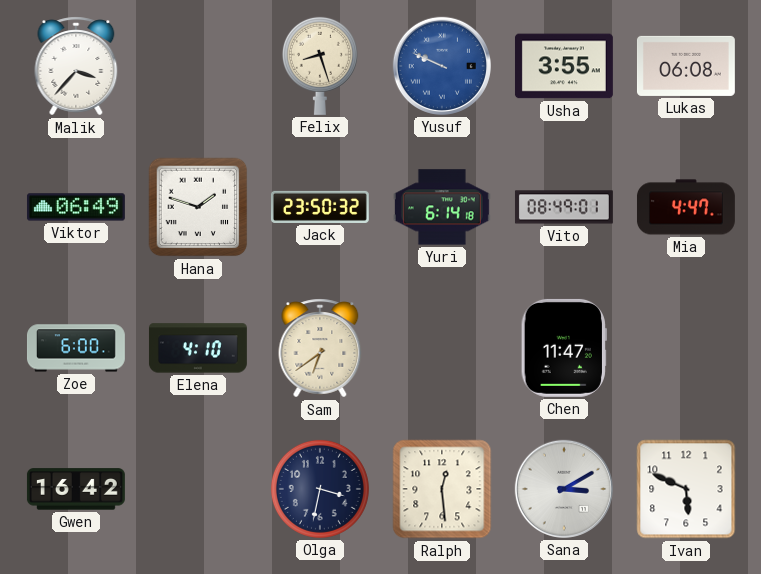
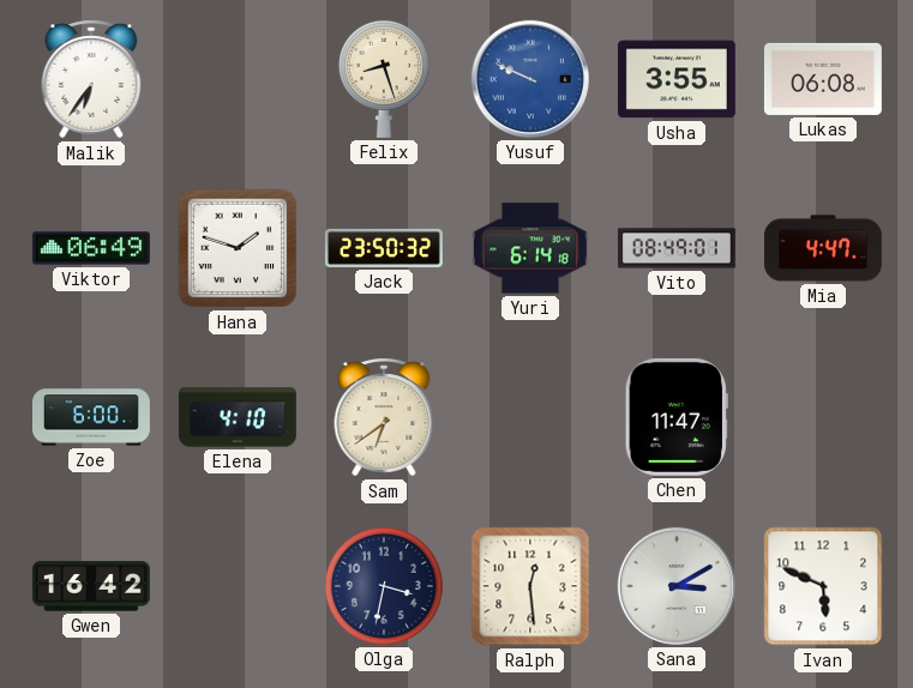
Malik: 3:37 -> 6:36
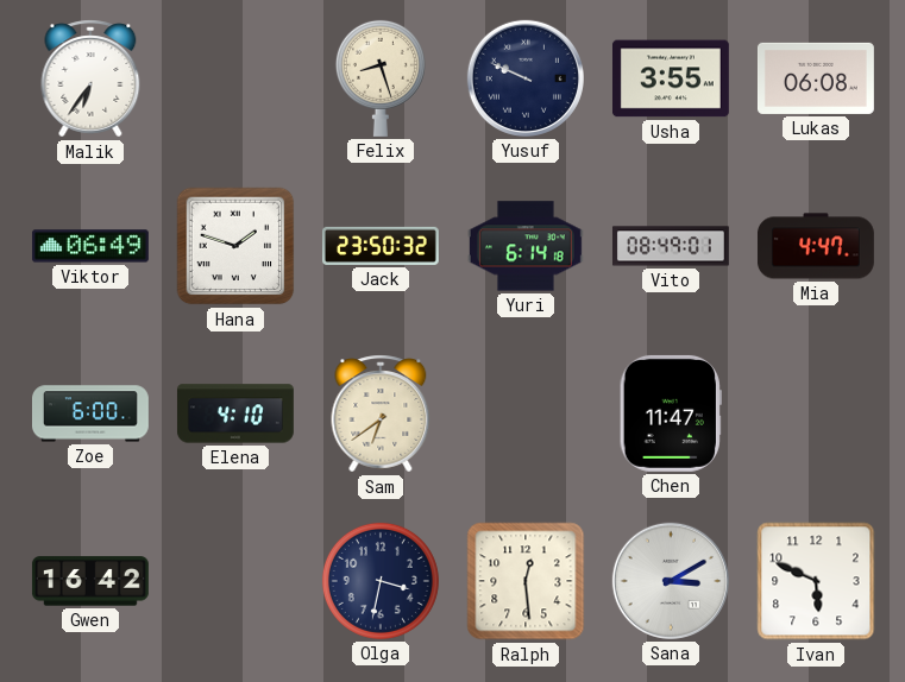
Yusuf dial: blue -> navy
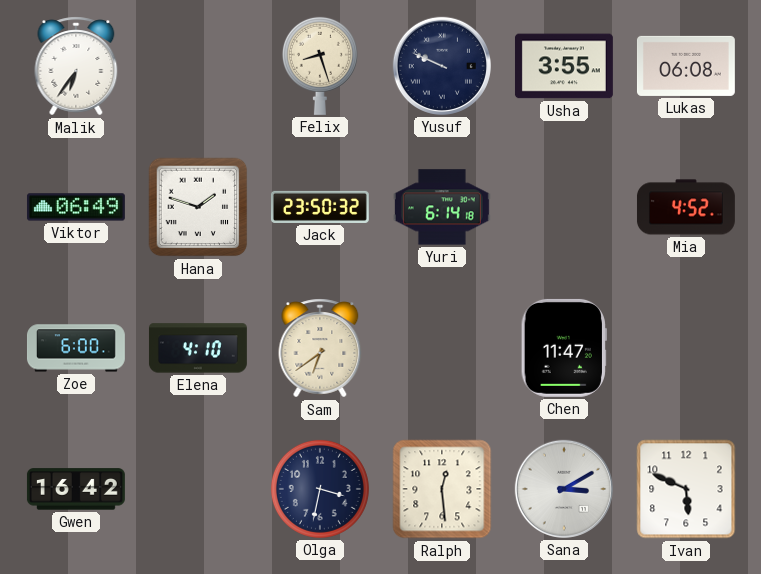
Vito: 08:49 -> none
Mia: 4:47 -> 4:52
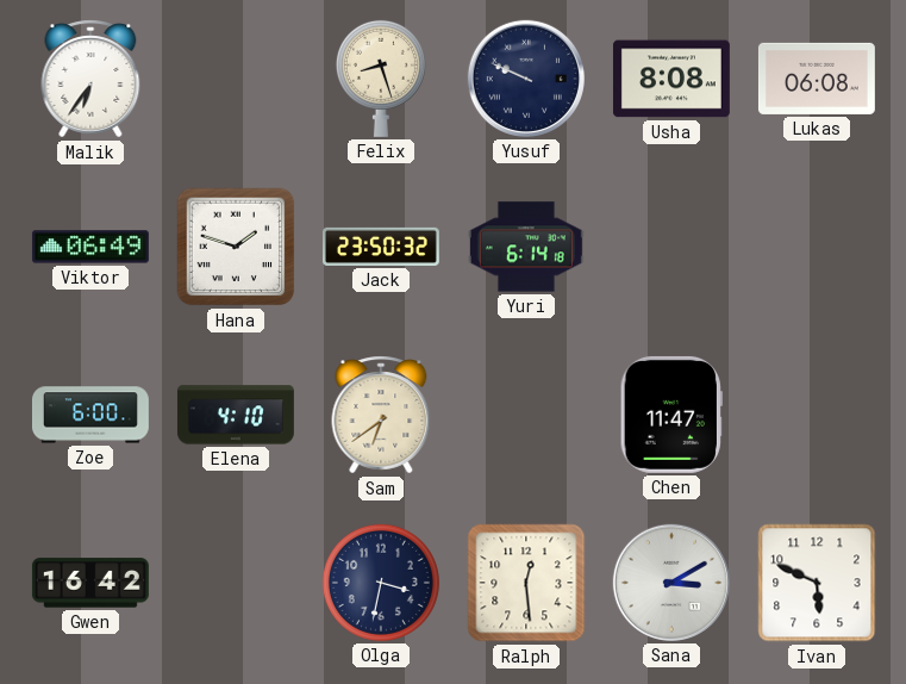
Usha: 3:55 -> 8:08
Mia: 4:52 -> none
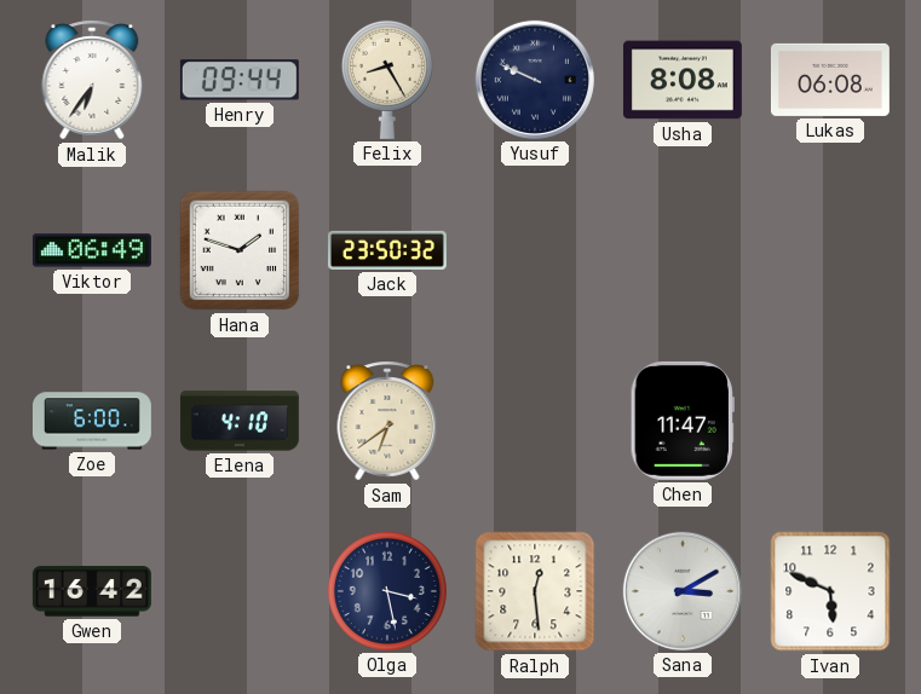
Henry: none -> 09:44
Felix: 8:27 -> 8:25
Yuri: 6:14 -> none
Olga: 3:32 -> 3:28
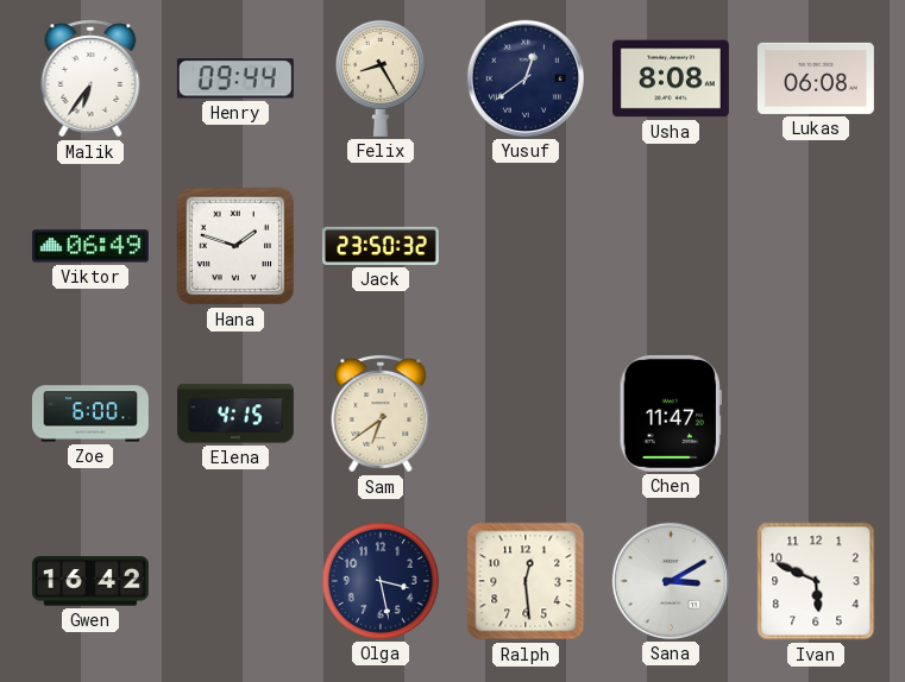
Yusuf: 9:49 -> 12:39
Elena: 4:10 -> 4:15
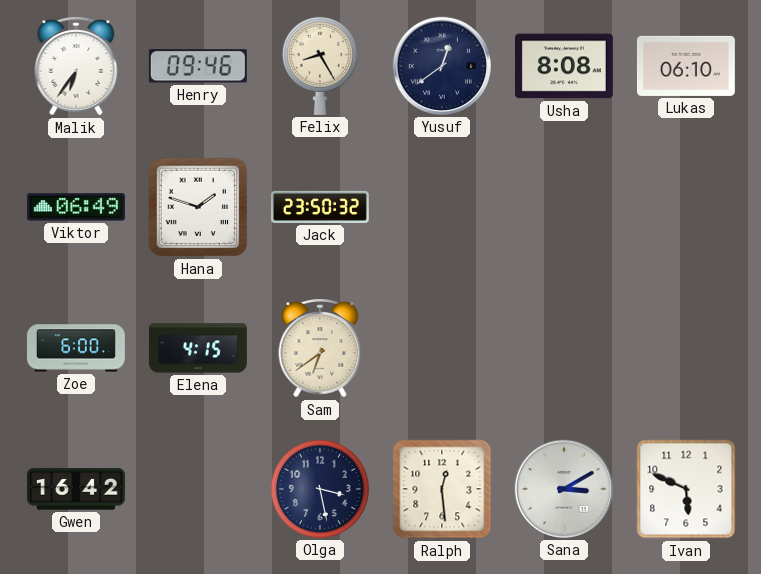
Henry: 09:44 -> 09:46
Lukas: 06:08 -> 06:10
Chen: 11:47 -> none
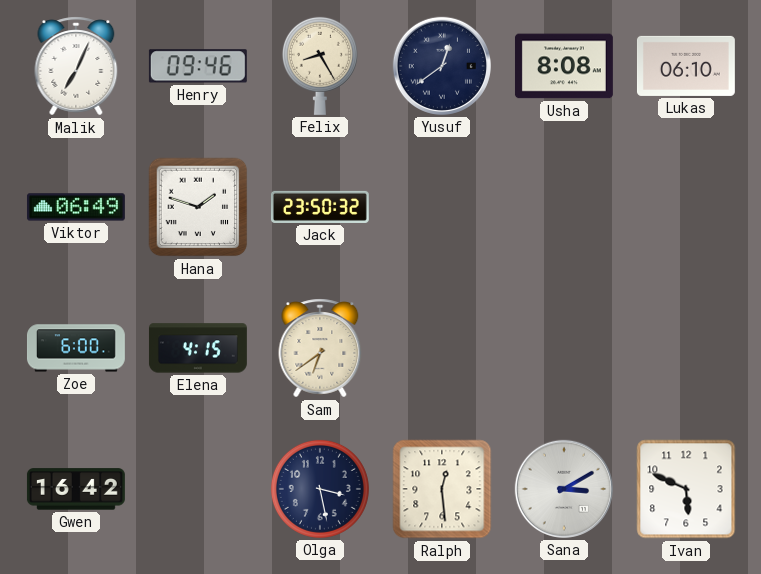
Malik: 6:36 -> 7:04
